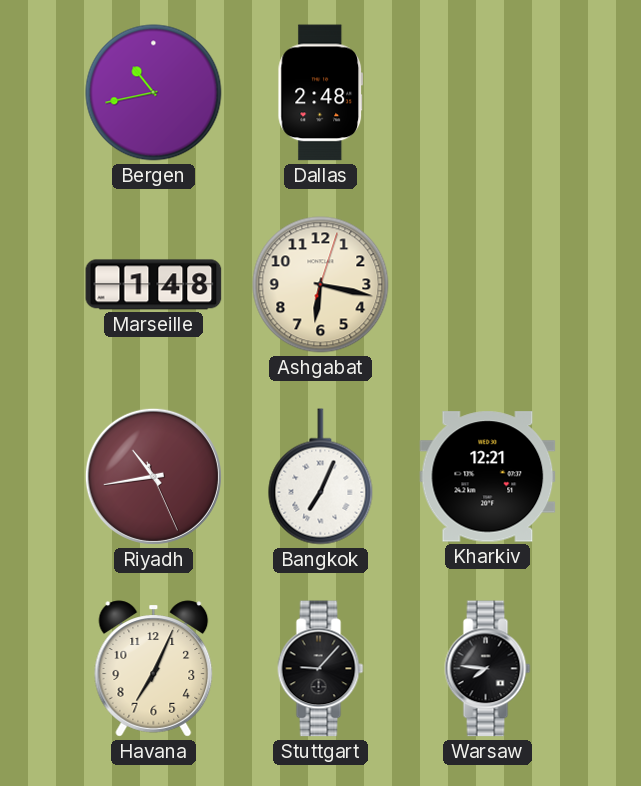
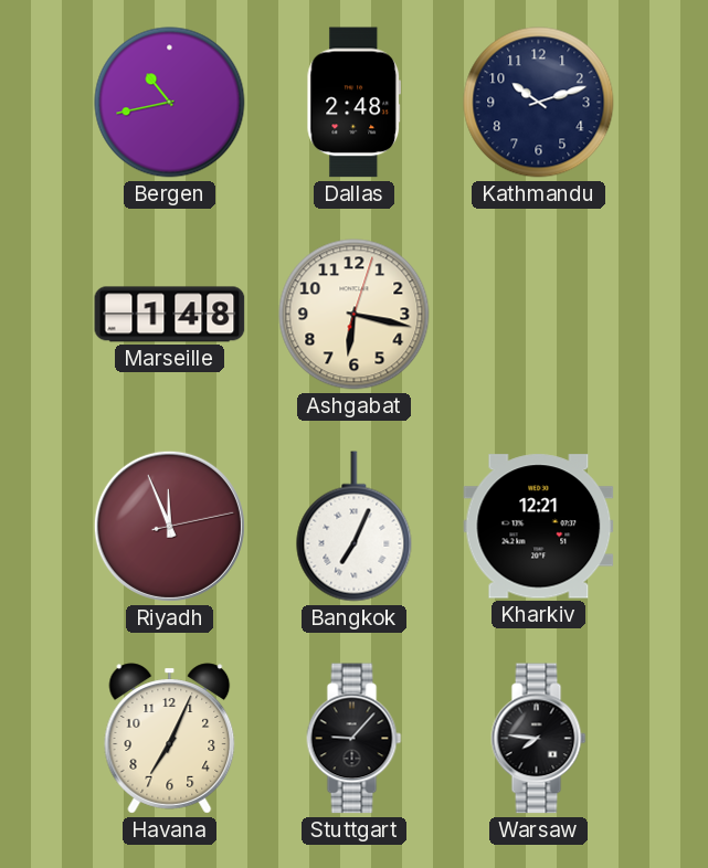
Kathmandu: none -> 10:12
Riyadh: 10:43 -> 11:56
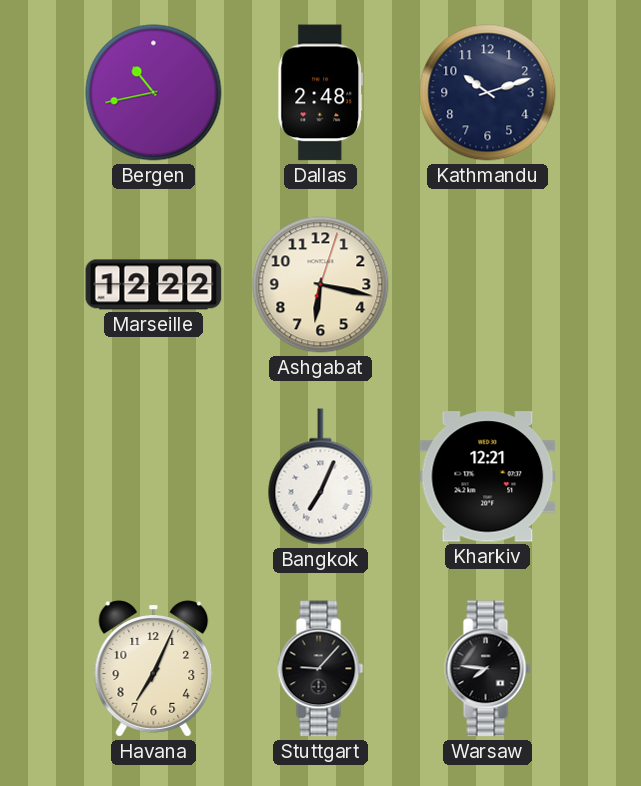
Marseille: 1:48 -> 12:22
Riyadh: 11:56 -> none
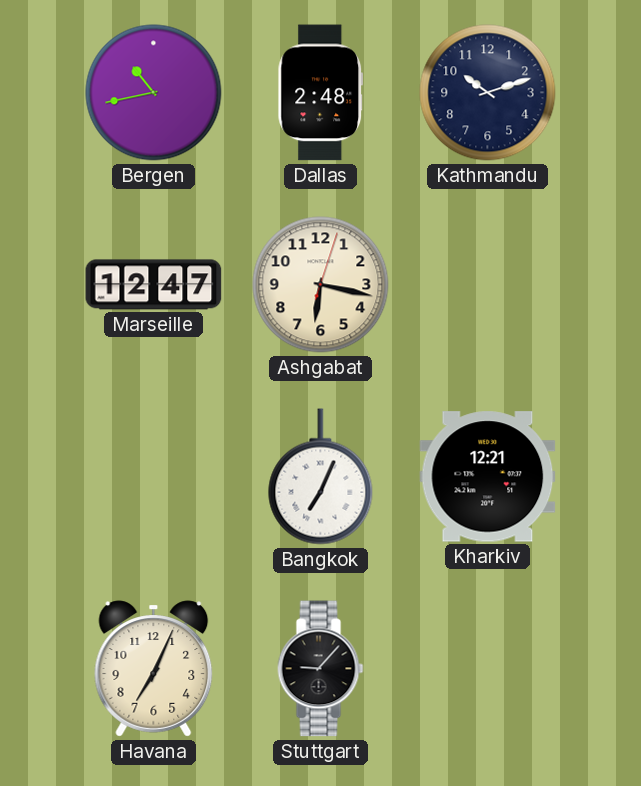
Marseille: 12:22 -> 12:47
Warsaw: 7:46 -> none
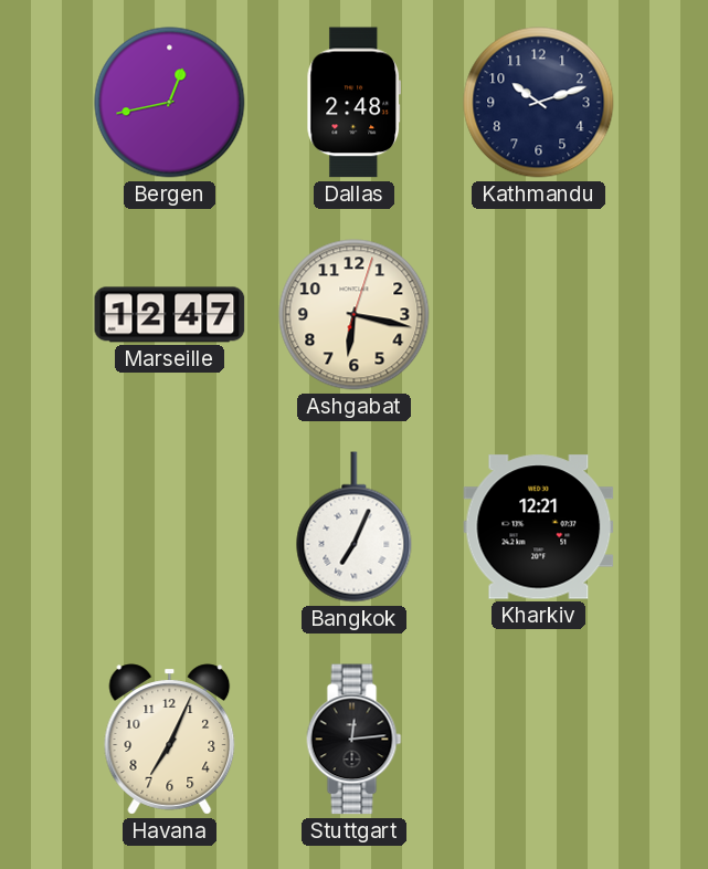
Bergen: 10:43 -> 12:43
Stuttgart: 9:07 -> 12:14
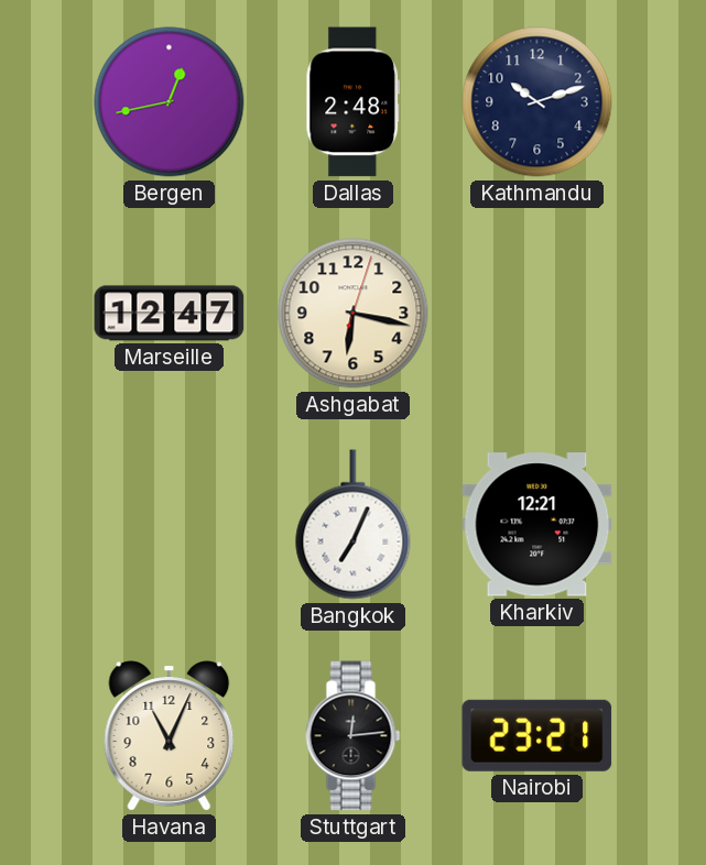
Havana: 7:04 -> 11:04
Nairobi: none -> 23:21
